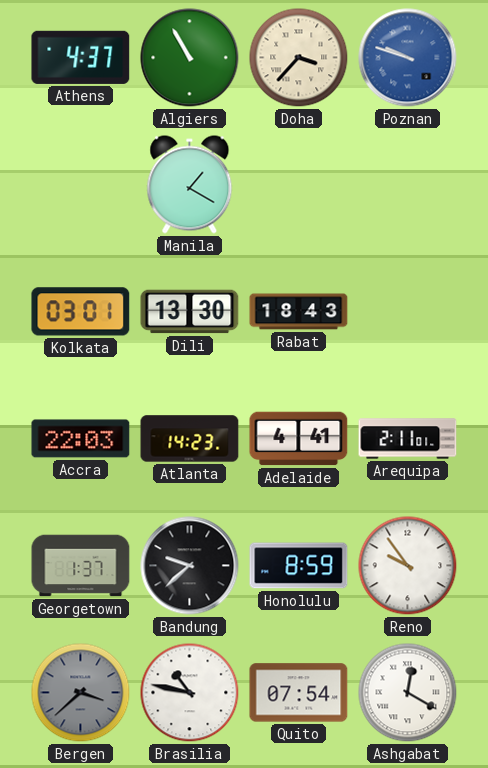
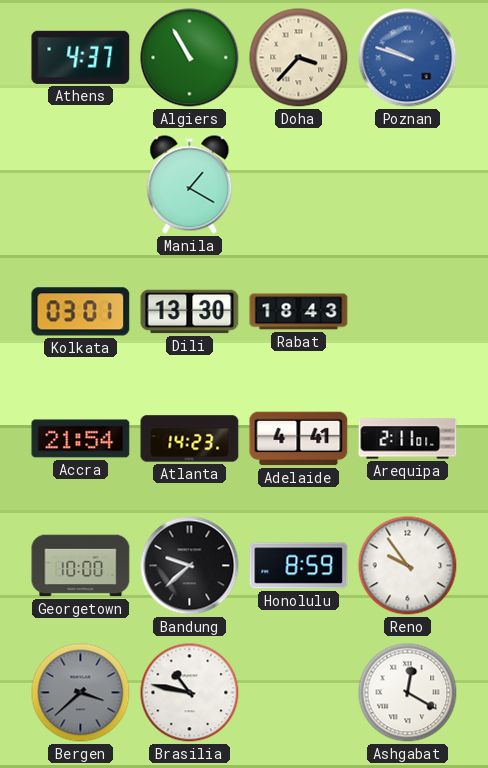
Accra: 22:03 -> 21:54
Georgetown: 1:37 -> 10:00
Quito: 07:54 -> none
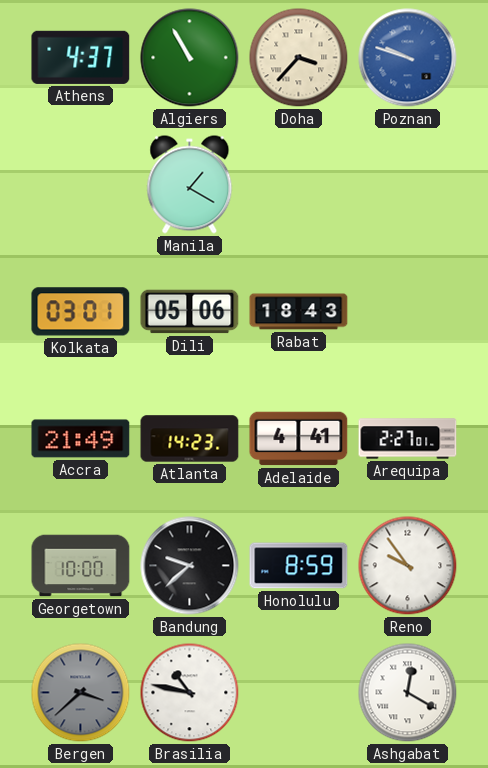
Dili: 13:30 -> 05:06
Accra: 21:54 -> 21:49
Arequipa: 2:11 -> 2:27
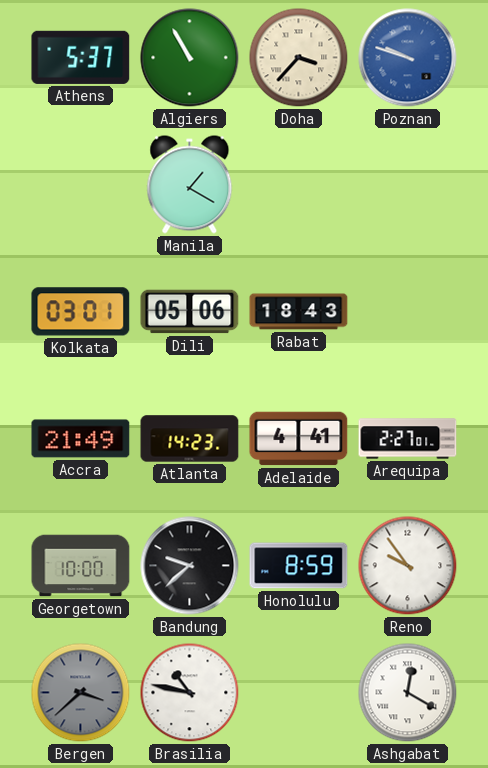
Athens: 4:37 -> 5:37
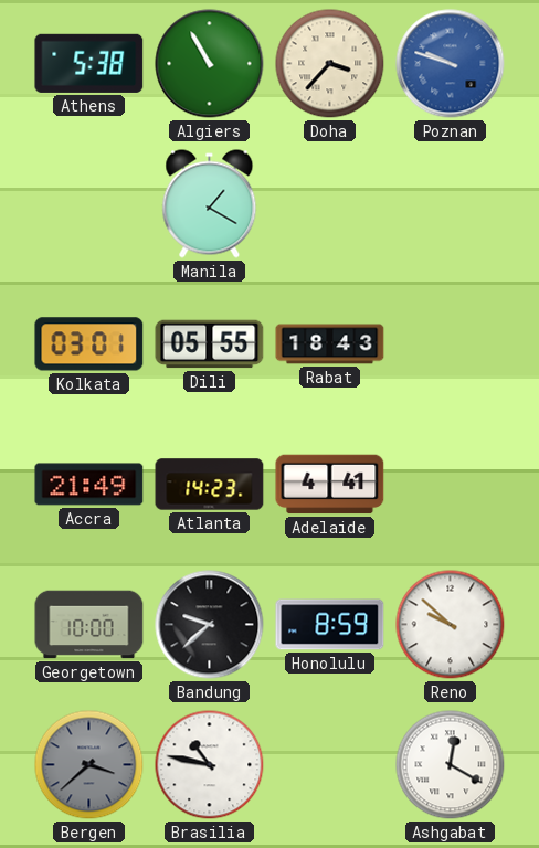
Athens: 5:37 -> 5:38
Dili: 05:06 -> 05:55
Arequipa: 2:27 -> none
Reno: 9:54 -> 9:52
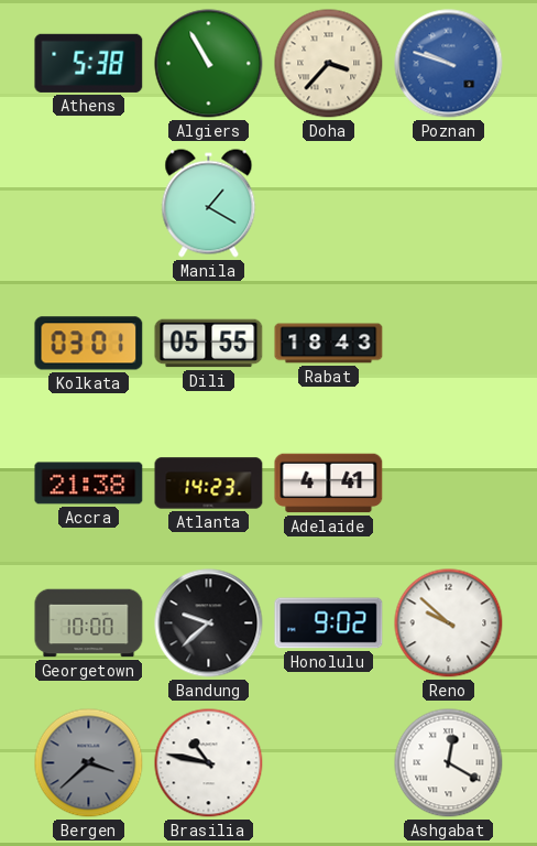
Accra: 21:49 -> 21:38
Honolulu: 8:59 -> 9:02
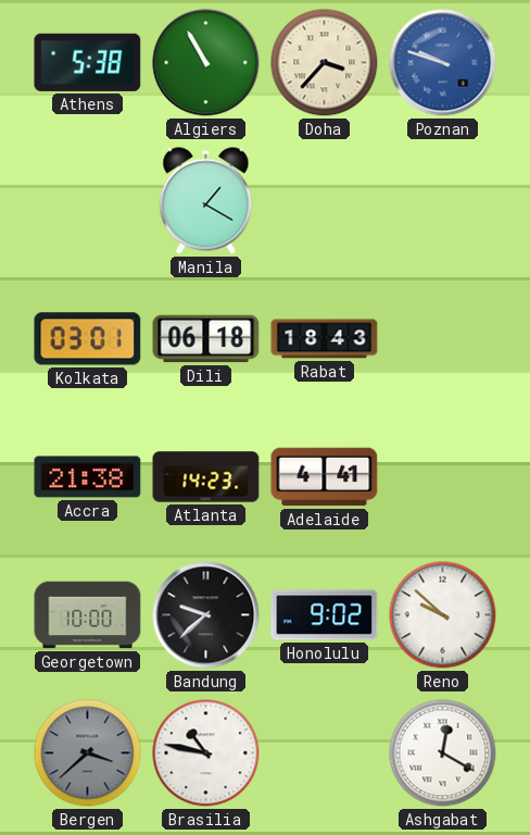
Dili: 05:55 -> 06:18
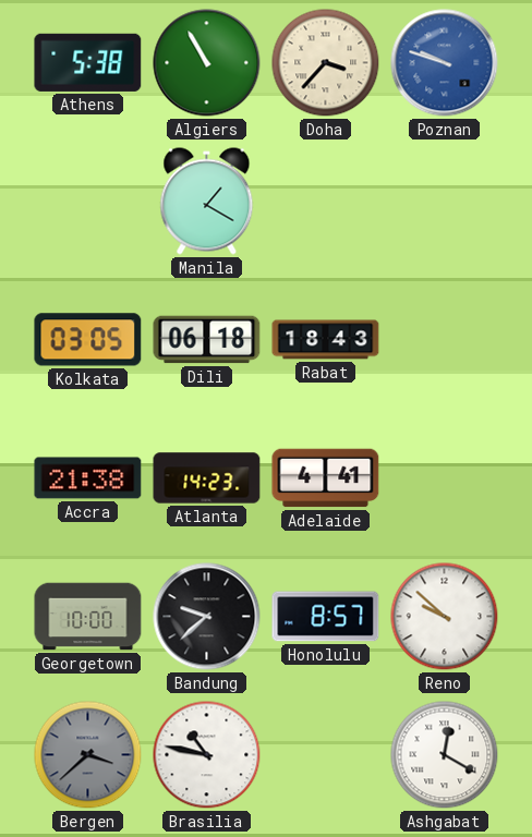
Kolkata: 03:01 -> 03:05
Honolulu: 9:02 -> 8:57
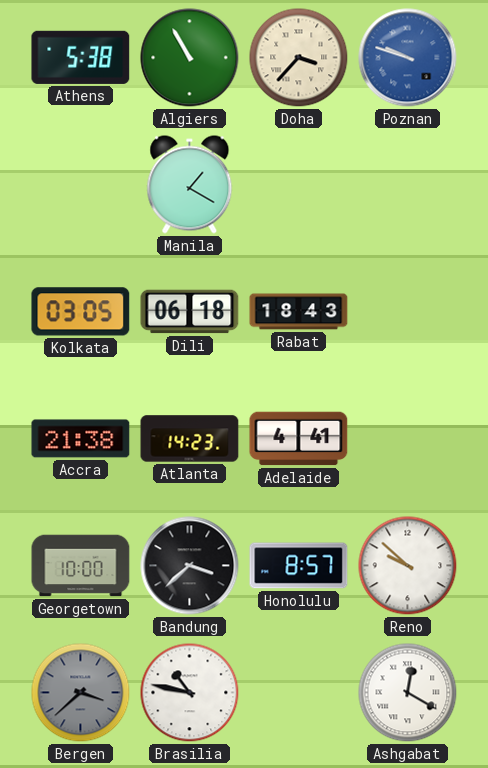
Bandung: 9:38 -> 3:38
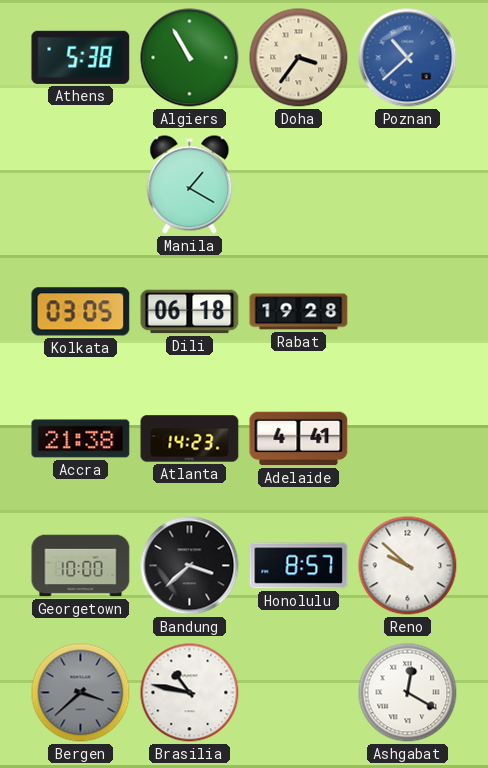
Doha: 3:37 -> 3:36
Poznan: 9:48 -> 10:38
Rabat: 18:43 -> 19:28
